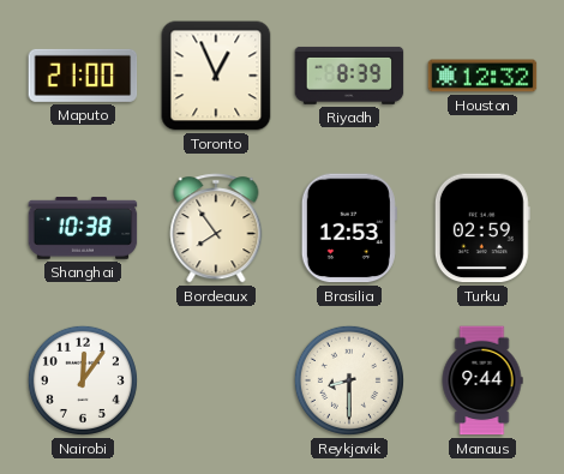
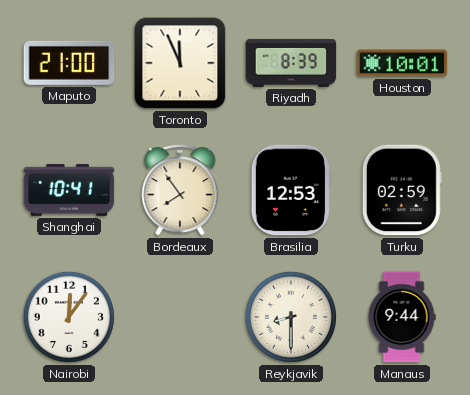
Toronto: 12:56 -> 11:56
Houston: 12:32 -> 10:01
Shanghai: 10:38 -> 10:41
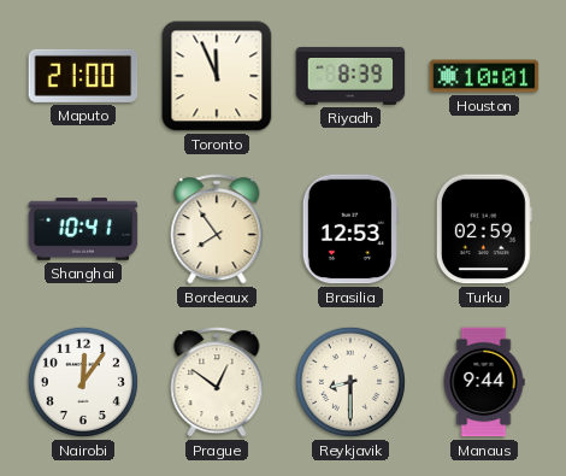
Prague: none -> 12:51
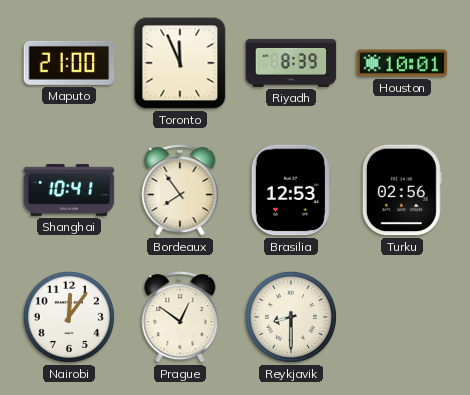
Turku: 02:59 -> 02:56
Manaus: 9:44 -> none
